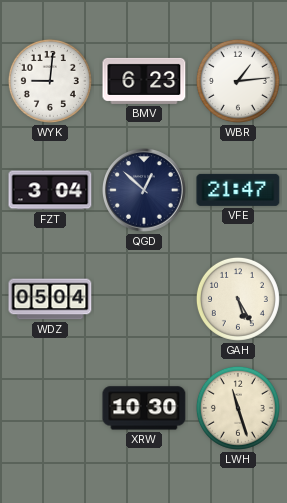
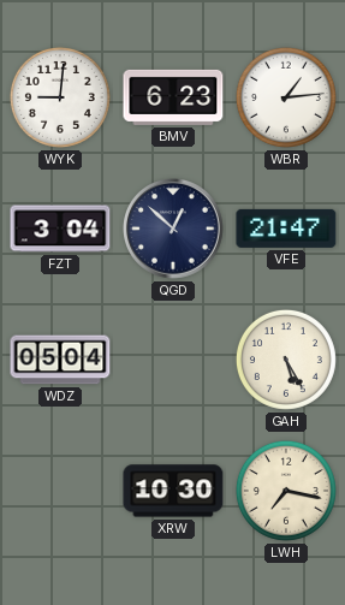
LWH: 11:27 -> 7:17
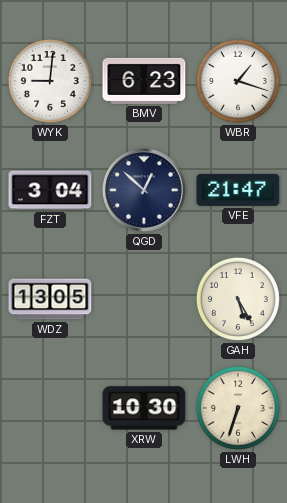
WBR: 1:14 -> 1:18
WDZ: 05:04 -> 13:05
LWH: 7:17 -> 6:33
